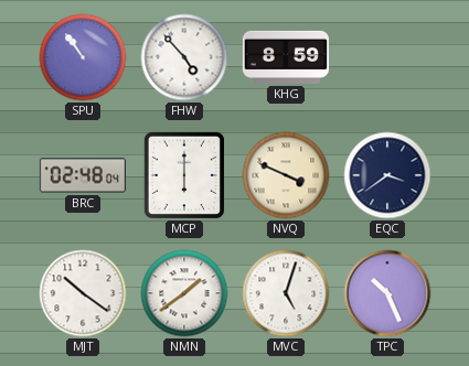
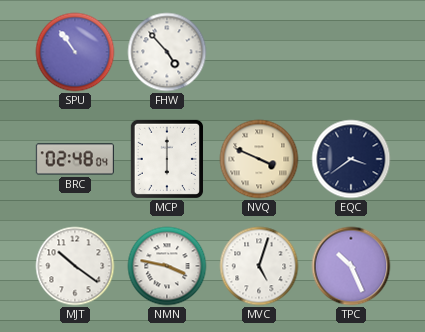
KHG: 8:59 -> none
NMN: 1:39 -> 3:47
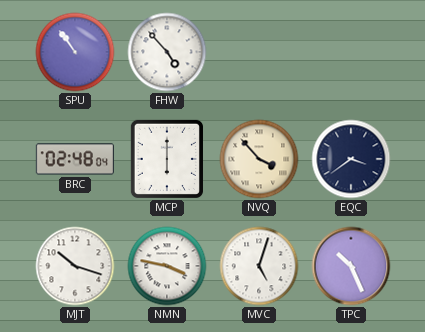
NVQ: 3:49 -> 3:53
MJT: 10:21 -> 10:18
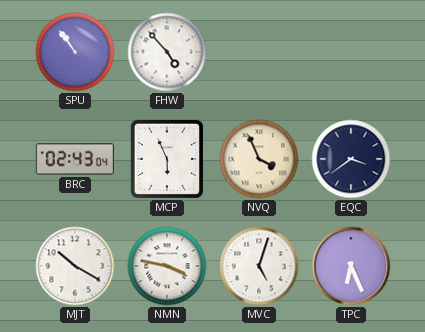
BRC: 02:48 -> 02:43
MCP: 6:00 -> 5:56
NVQ: 3:53 -> 3:56
MJT: 10:18 -> 10:20
TPC: 10:26 -> 6:26
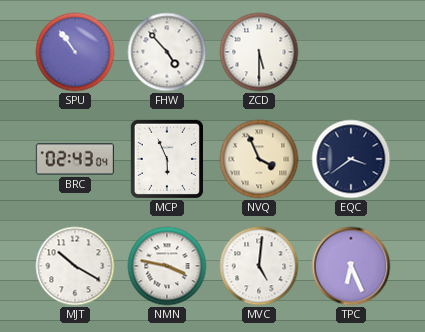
ZCD: none -> 5:30
MVC: 5:03 -> 5:01
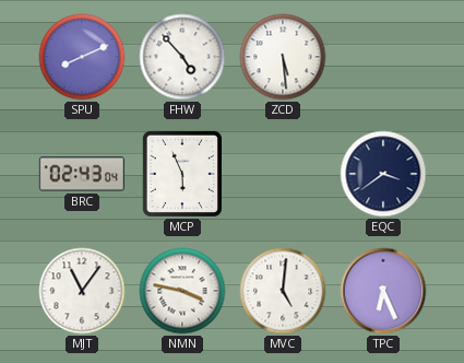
SPU: 10:54 -> 8:11
ZCD: 5:30 -> 5:29
NVQ: 3:56 -> none
MJT: 10:20 -> 11:06
